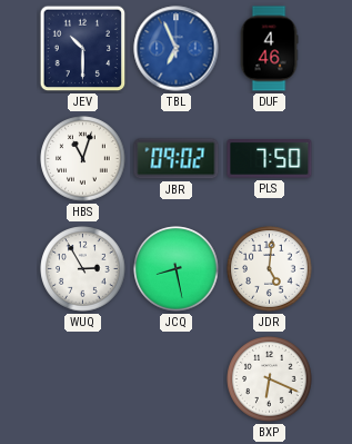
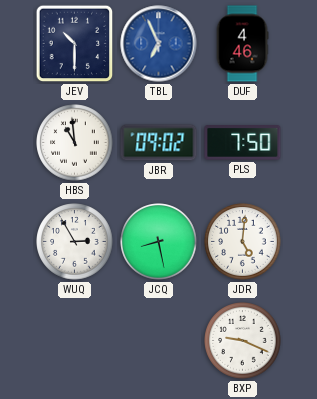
HBS: 11:03 -> 10:59
BXP: 6:19 -> 9:19
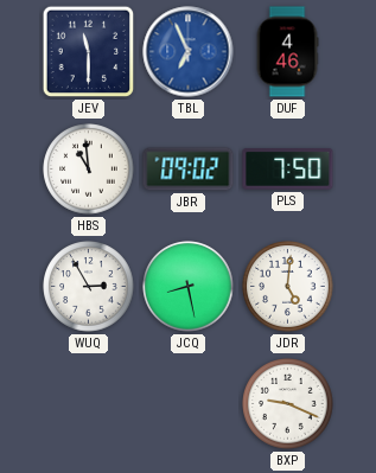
JEV: 10:30 -> 11:30
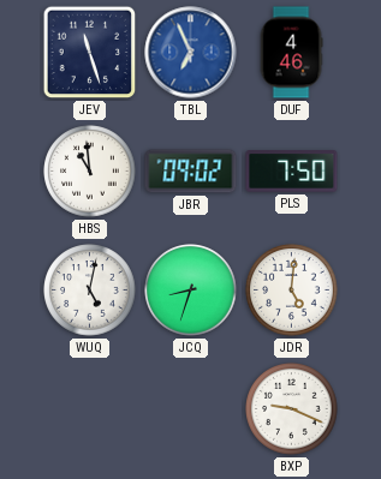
JEV: 11:30 -> 11:27
WUQ: 2:55 -> 5:02
JCQ: 8:28 -> 8:33
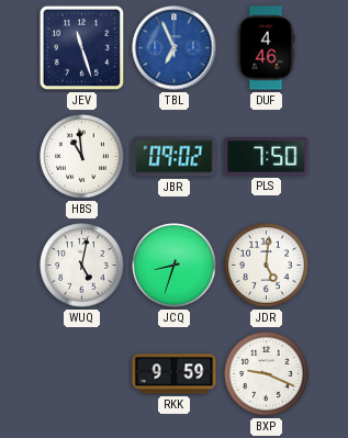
RKK: none -> 9:59
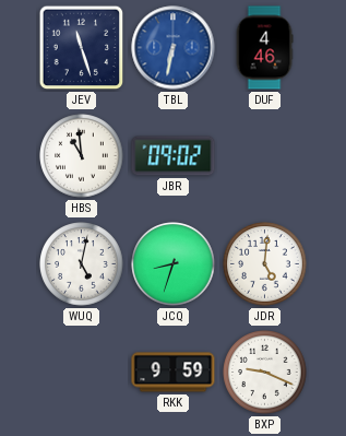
TBL: 6:56 -> 6:32
PLS: 7:50 -> none
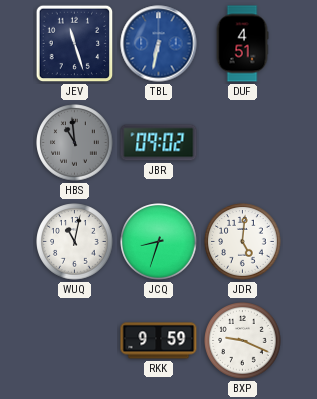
DUF: 4:46 -> 4:51
HBS dial: white -> grey
WUQ: 5:02 -> 11:02
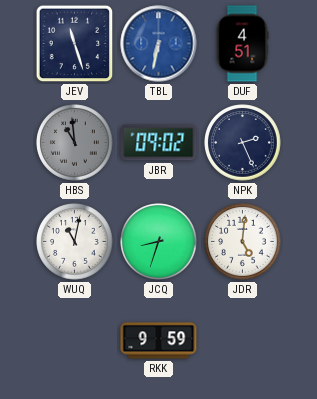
NPK: none -> 2:26
BXP: 9:19 -> none
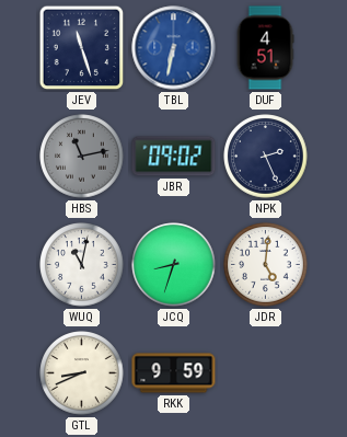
HBS: 10:59 -> 11:13
GTL: none -> 8:41
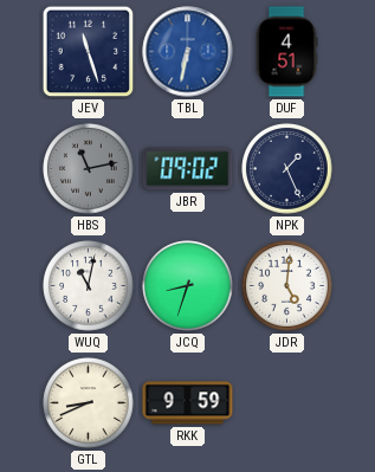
NPK: 2:26 -> 1:26
